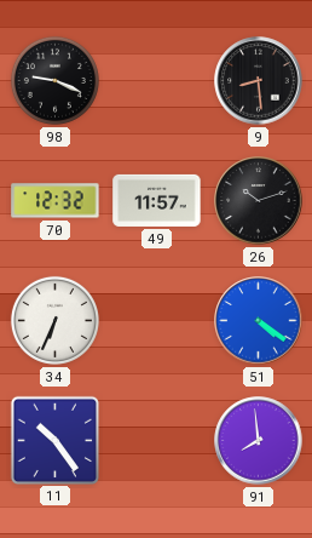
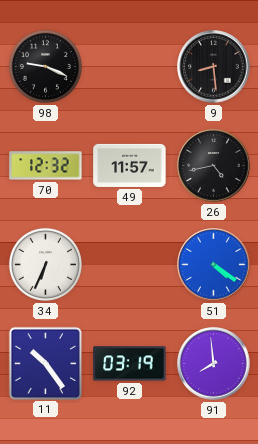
26: 10:12 -> 4:43
92: none -> 03:19
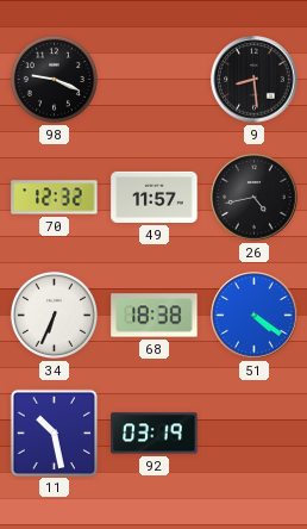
68: none -> 18:38
11: 10:24 -> 10:28
91: 7:59 -> none
